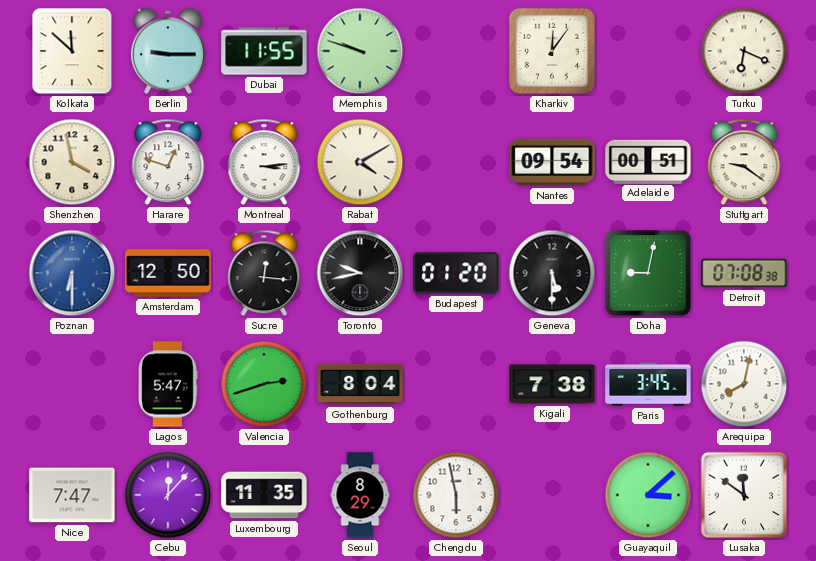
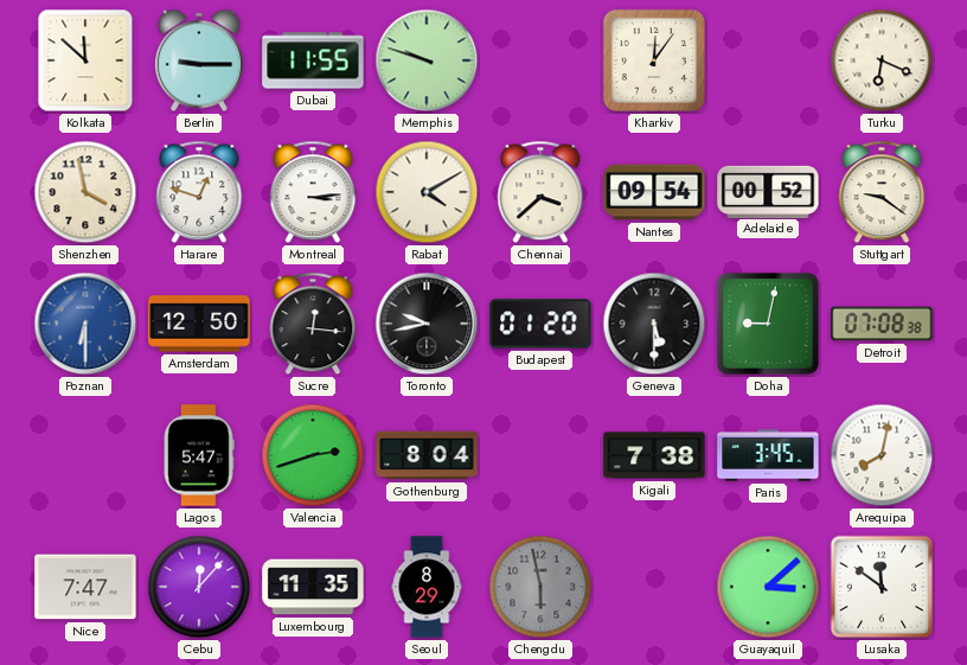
Chennai: none -> 3:38
Adelaide: 00:51 -> 00:52
Chengdu dial: white -> grey
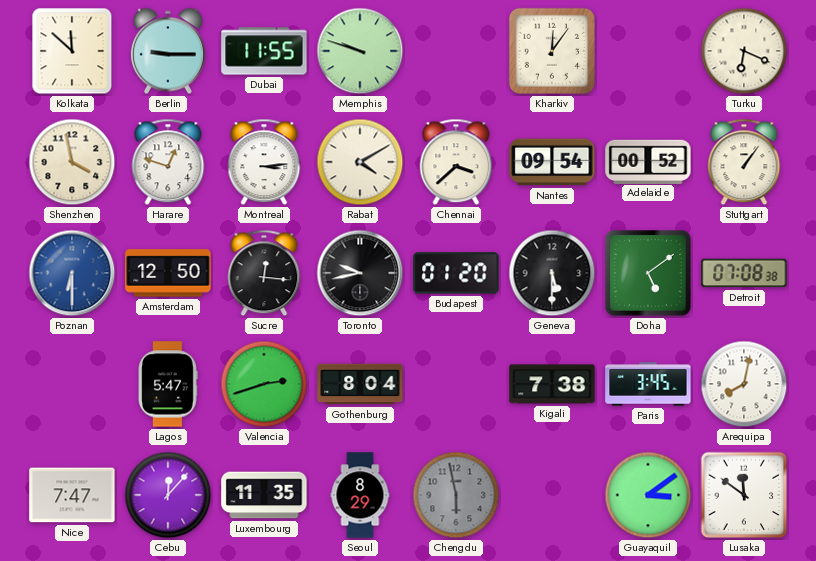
Stuttgart: 9:21 -> 1:06
Doha: 9:02 -> 5:09
Guayaquil: 3:08 -> 3:09
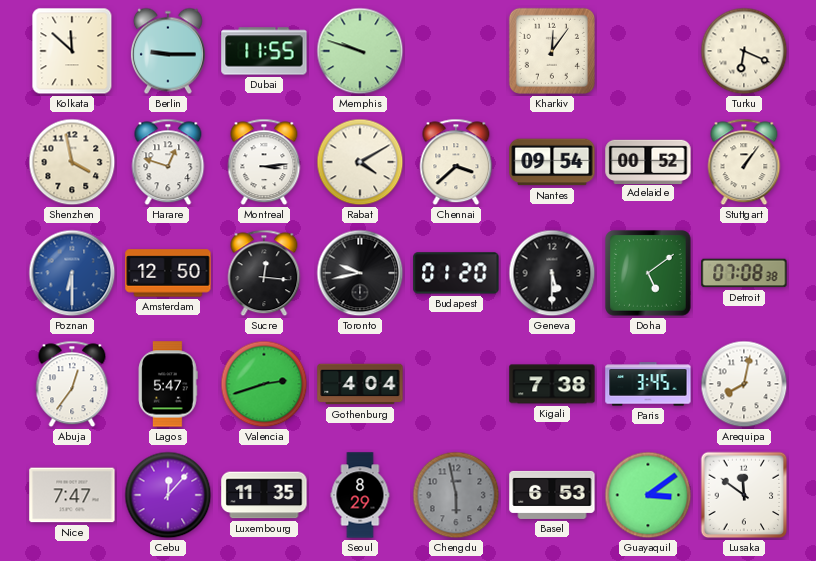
Abuja: none -> 12:36
Gothenburg: 8:04 -> 4:04
Basel: none -> 6:53
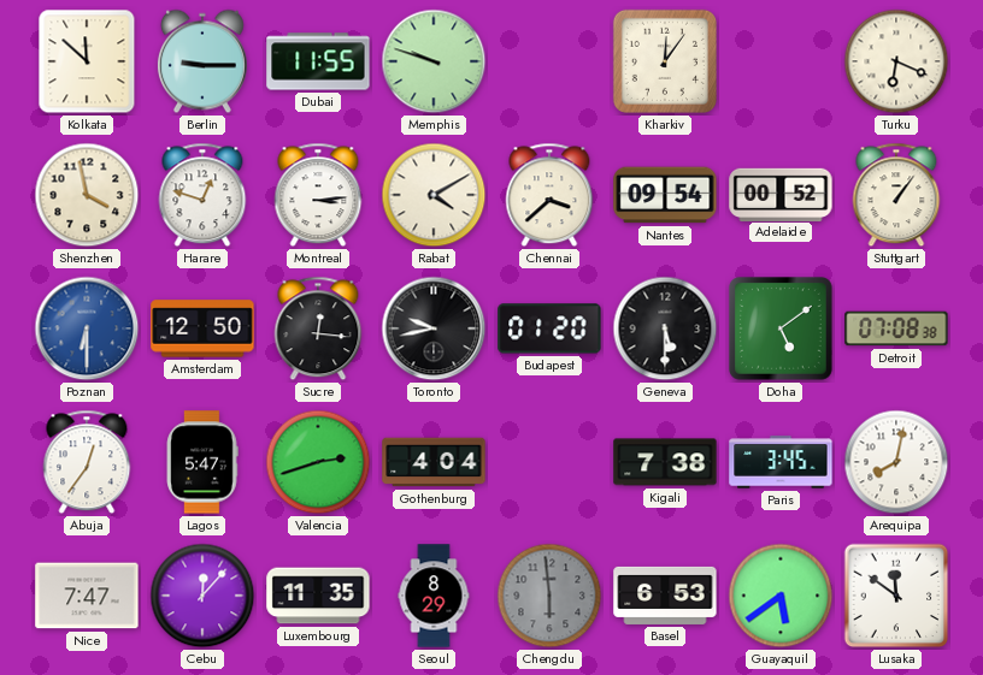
Chengdu: 5:58 -> 5:59
Guayaquil: 3:09 -> 5:39
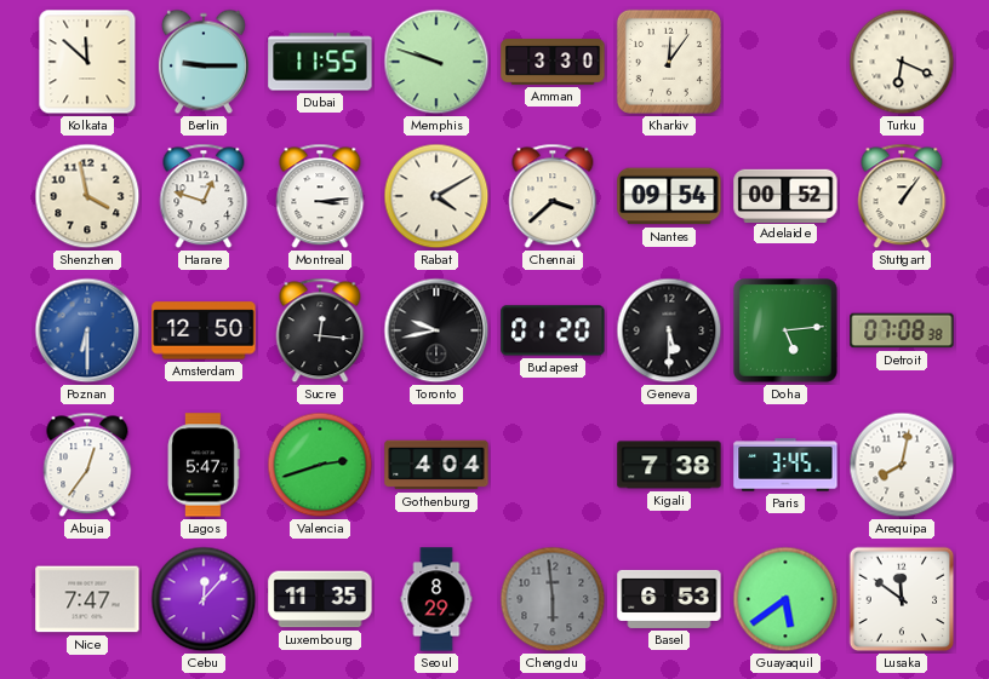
Amman: none -> 3:30
Doha: 5:09 -> 5:14
